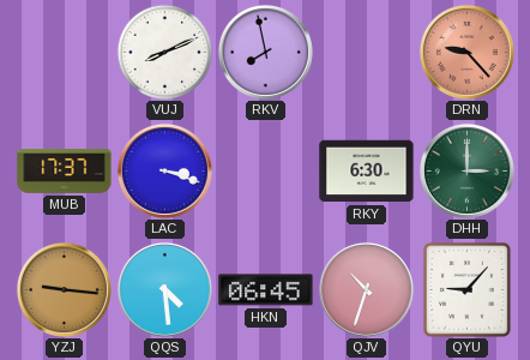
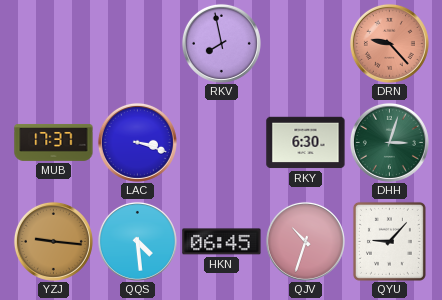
VUJ: 8:11 -> none
DHH: 3:00 -> 3:03
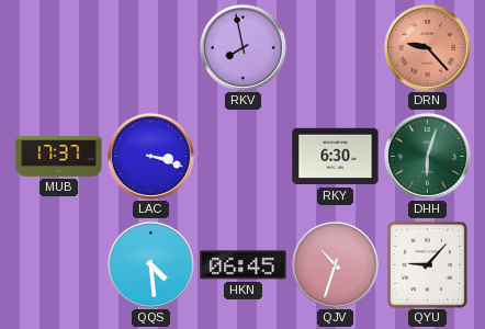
DHH: 3:03 -> 6:03
YZJ: 9:16 -> none
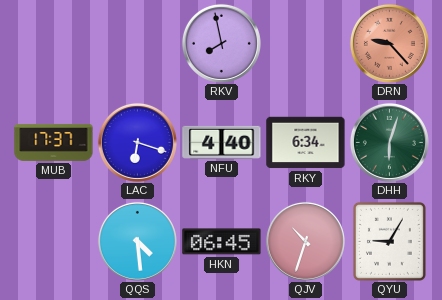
LAC: 3:18 -> 6:18
NFU: none -> 4:40
RKY: 6:30 -> 6:34
QYU: 9:07 -> 9:05
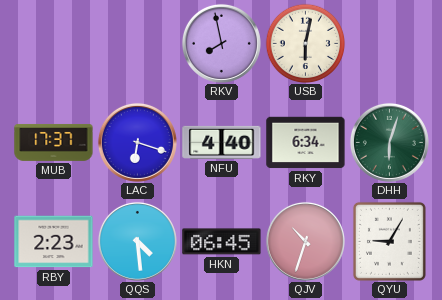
USB: none -> 6:02
DRN: 9:23 -> none
RBY: none -> 2:23
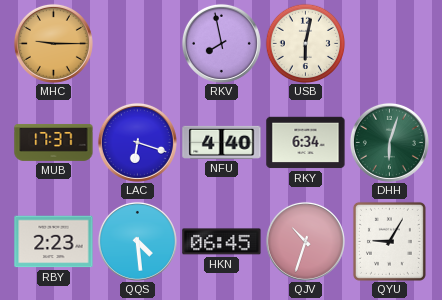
MHC: none -> 9:15
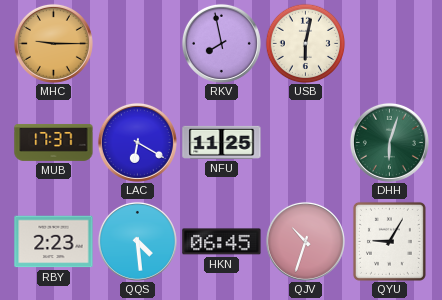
LAC: 6:18 -> 6:20
NFU: 4:40 -> 11:25
RKY: 6:34 -> none
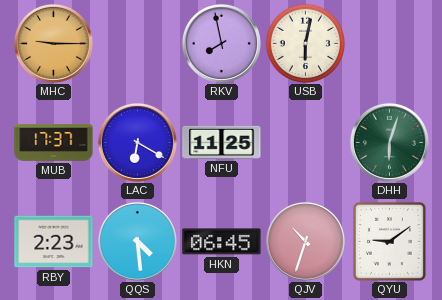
QYU: 9:05 -> 9:09
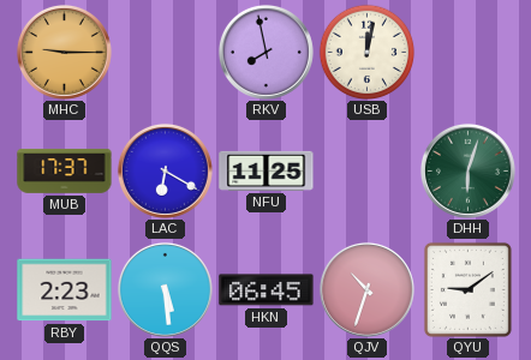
USB: 6:02 -> 12:02
QQS: 4:29 -> 5:29
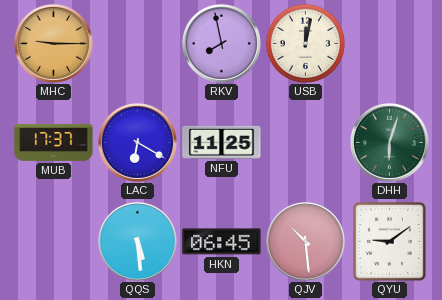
RBY: 2:23 -> none
QJV: 10:33 -> 10:29
